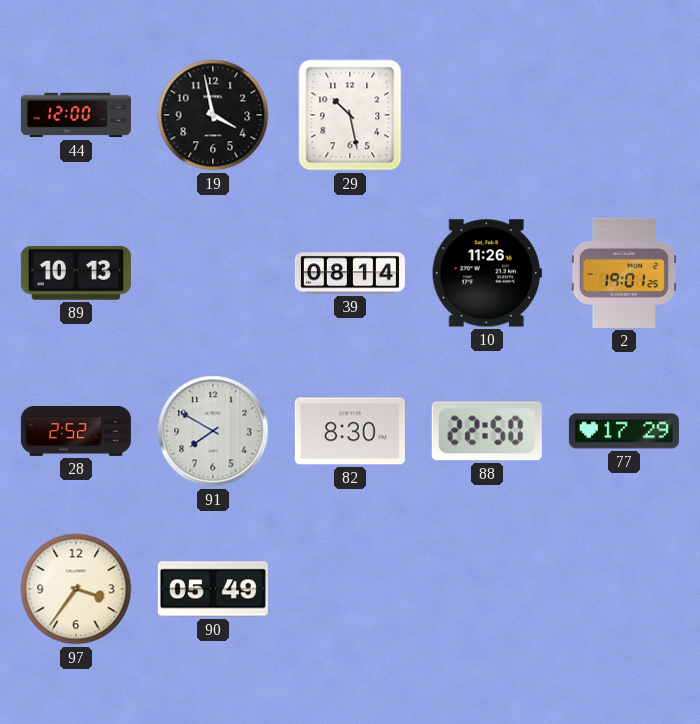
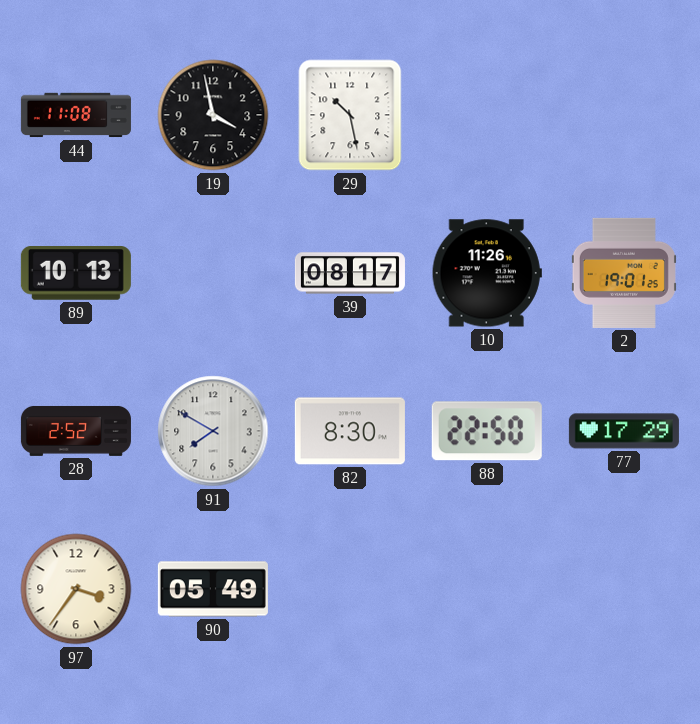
44: 12:00 -> 11:08
39: 08:14 -> 08:17
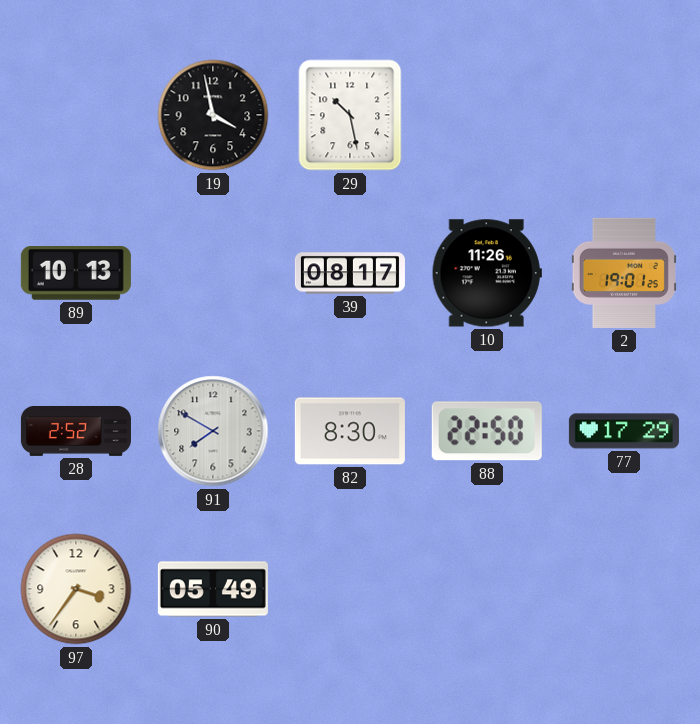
44: 11:08 -> none
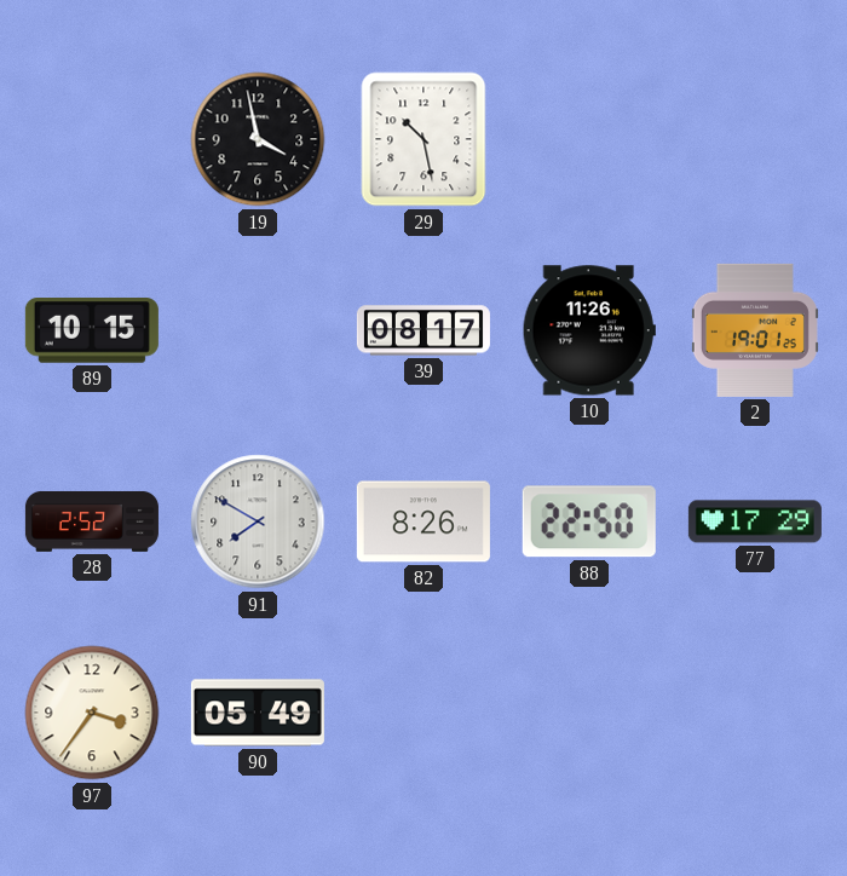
89: 10:13 -> 10:15
82: 8:30 -> 8:26
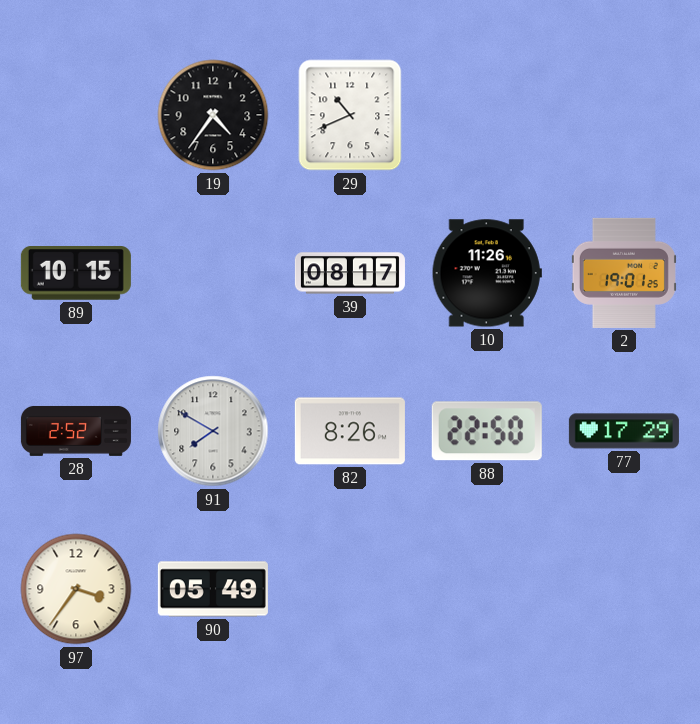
19: 3:58 -> 4:36
29: 10:28 -> 10:41
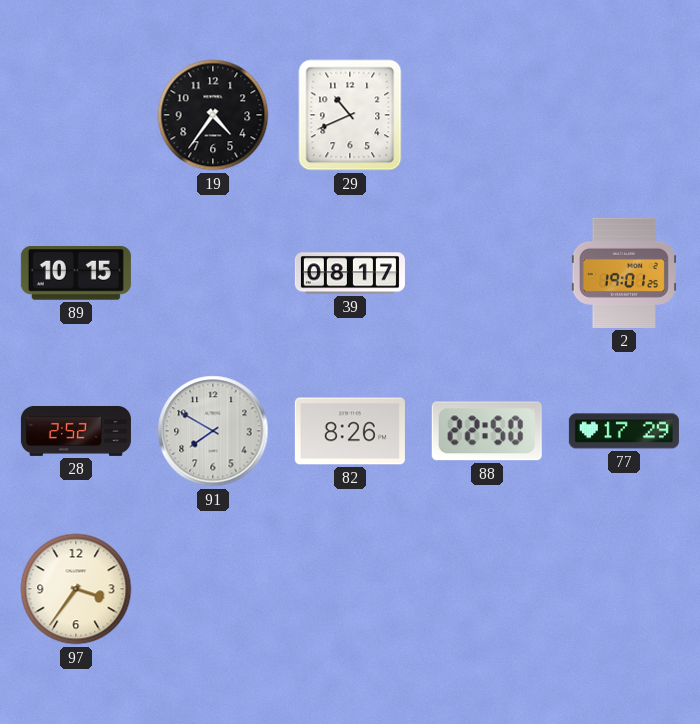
10: 11:26 -> none
90: 05:49 -> none
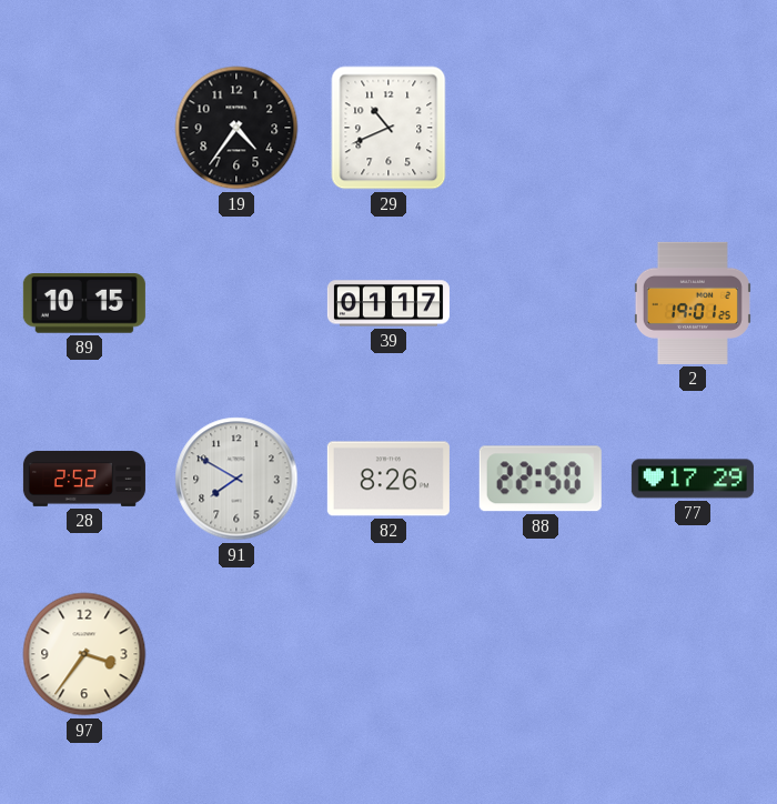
39: 08:17 -> 01:17
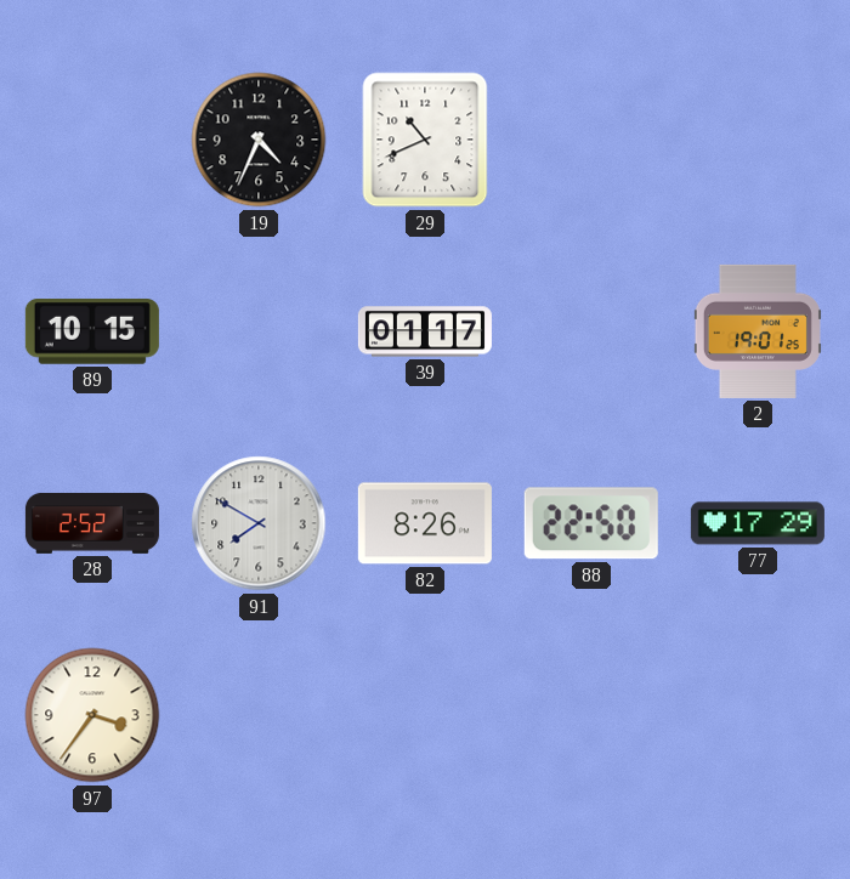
19: 4:36 -> 4:34
